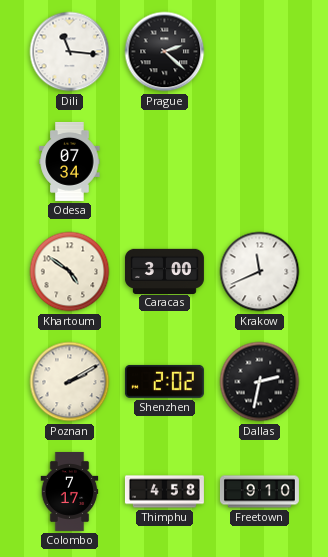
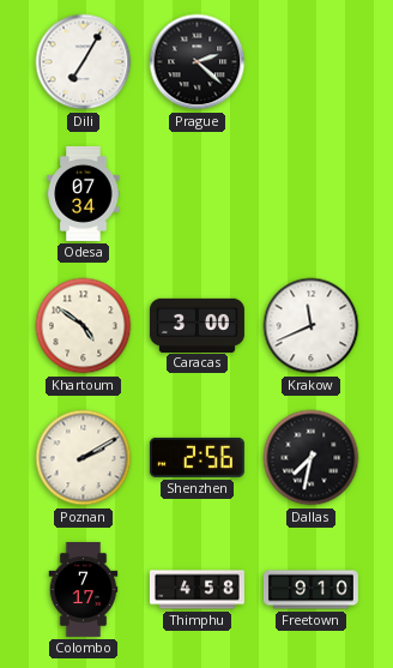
Dili: 11:16 -> 7:05
Shenzhen: 2:02 -> 2:56
Dallas: 2:32 -> 7:32
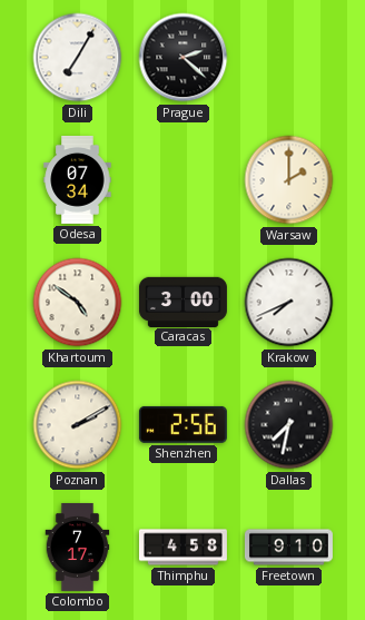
Warsaw: none -> 2:00
Krakow: 11:41 -> 7:41
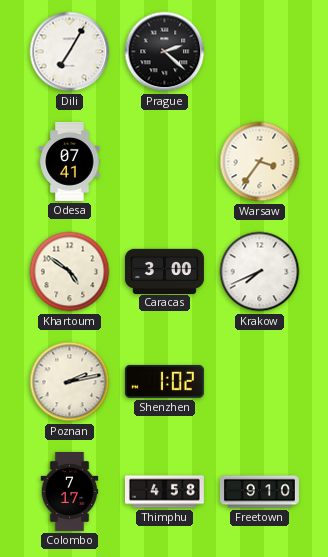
Odesa: 07:34 -> 07:41
Warsaw: 2:00 -> 3:36
Poznan: 2:10 -> 2:13
Shenzhen: 2:56 -> 1:02
Dallas: 7:32 -> none
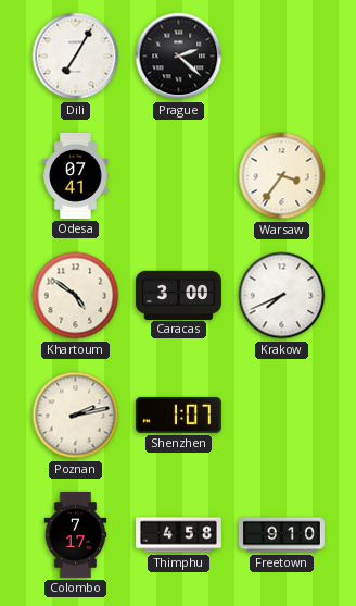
Shenzhen: 1:02 -> 1:07
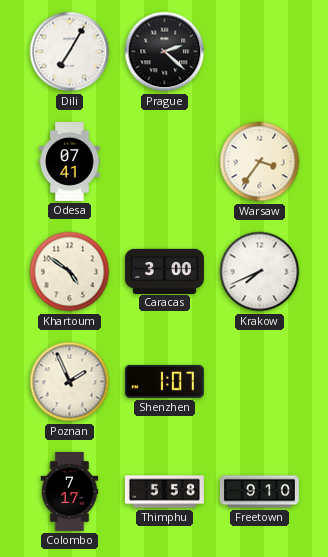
Poznan: 2:13 -> 1:56
Thimphu: 4:58 -> 5:58
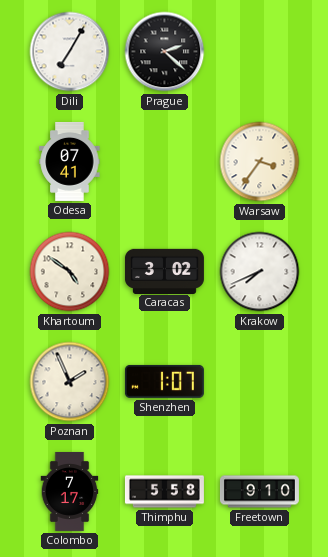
Caracas: 3:00 -> 3:02
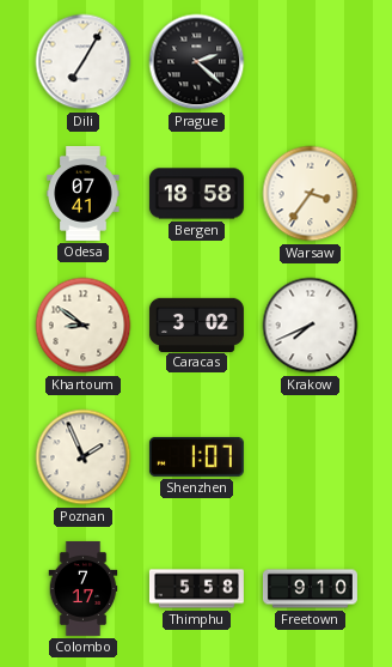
Bergen: none -> 18:58
Khartoum: 4:51 -> 8:51
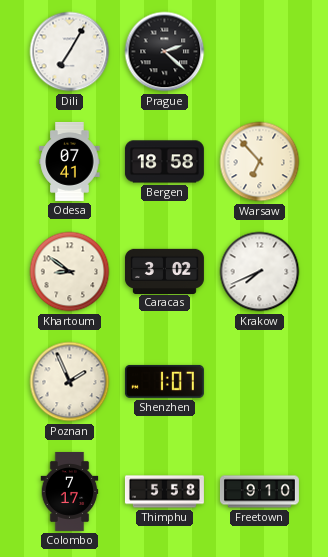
Warsaw: 3:36 -> 6:53
